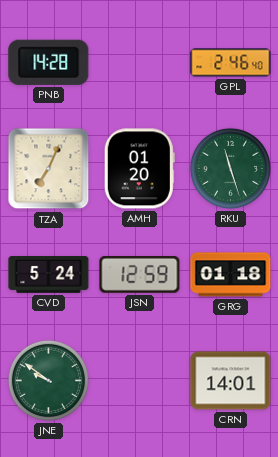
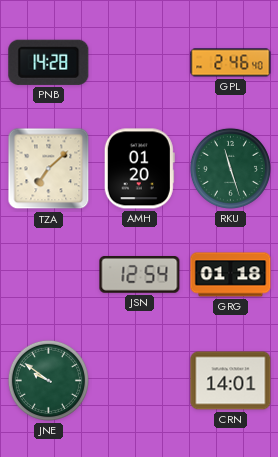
TZA: 7:04 -> 7:08
CVD: 5:24 -> none
JSN: 12:59 -> 12:54
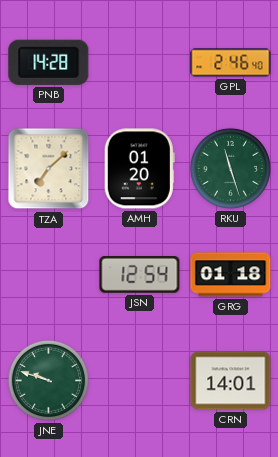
JNE: 9:51 -> 9:48
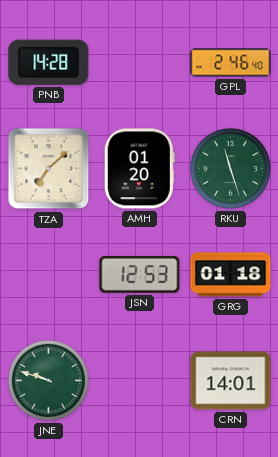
JSN: 12:54 -> 12:53
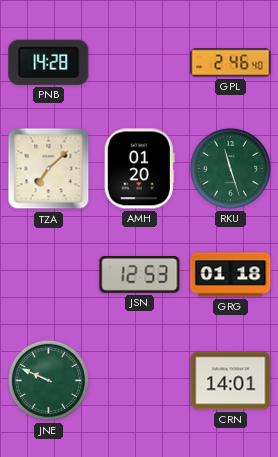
JNE: 9:48 -> 9:49
